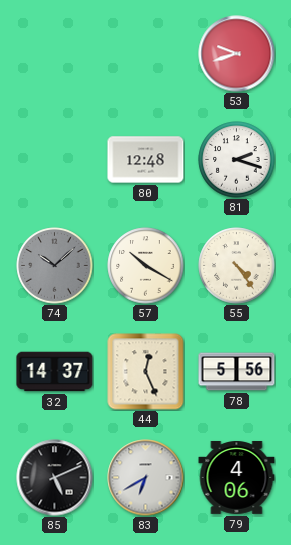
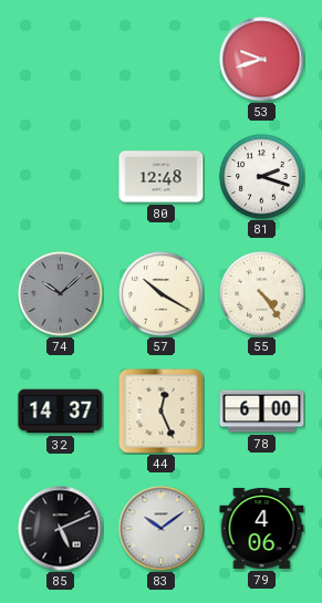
78: 5:56 -> 6:00
83: 6:40 -> 10:09
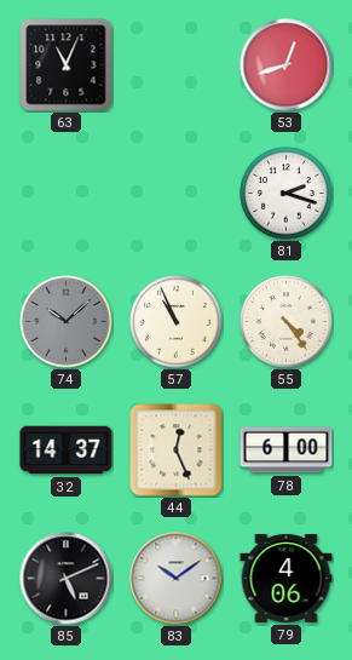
63: none -> 11:04
53: 9:42 -> 12:42
80: 12:48 -> none
57: 10:20 -> 10:56
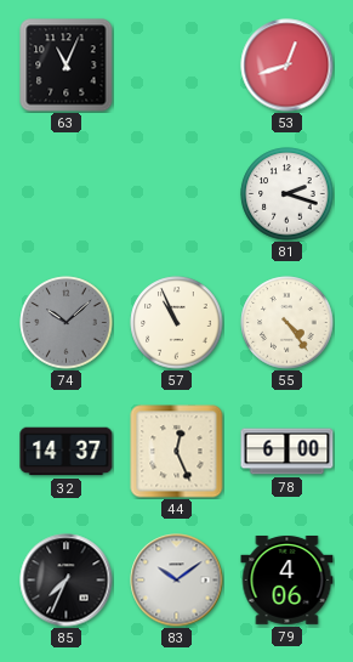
85: 5:11 -> 7:34
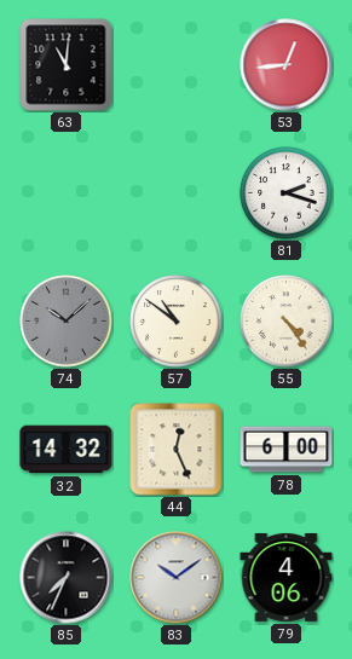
63: 11:04 -> 11:01
53: 12:42 -> 12:44
57: 10:56 -> 10:51
32: 14:37 -> 14:32
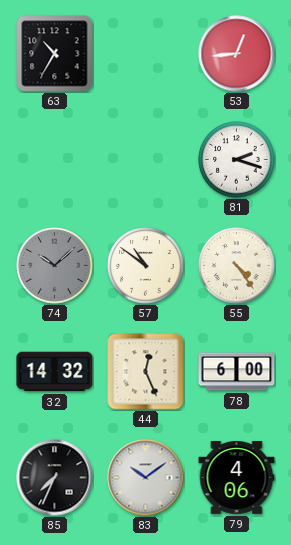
63: 11:01 -> 10:35
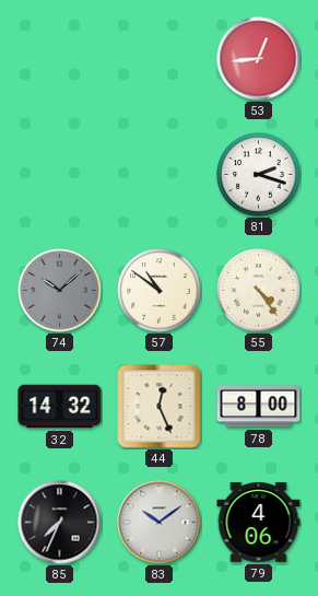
63: 10:35 -> none
78: 6:00 -> 8:00
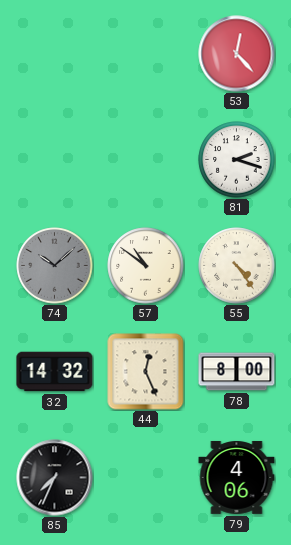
53: 12:44 -> 12:23
83: 10:09 -> none
